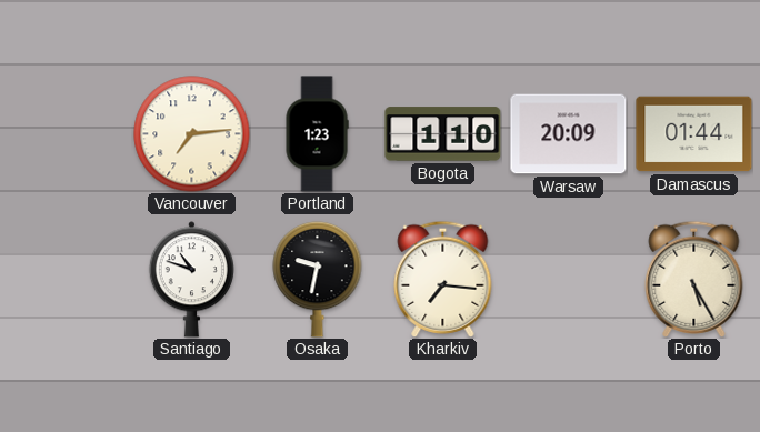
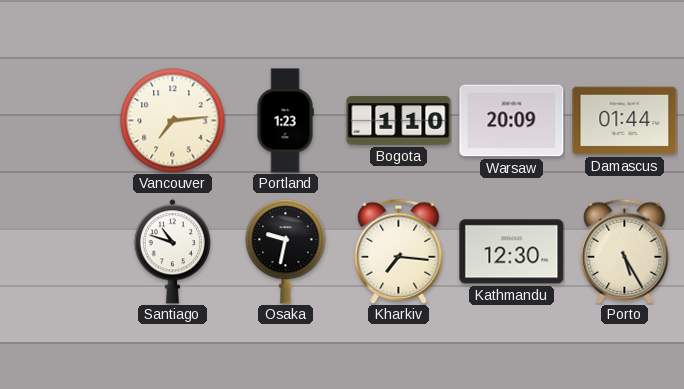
Kathmandu: none -> 12:30
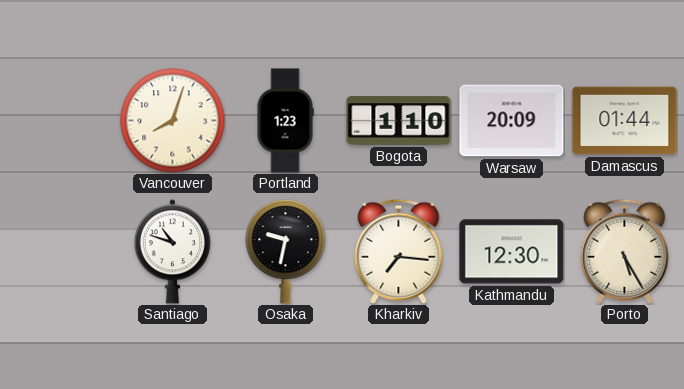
Vancouver: 7:14 -> 8:03
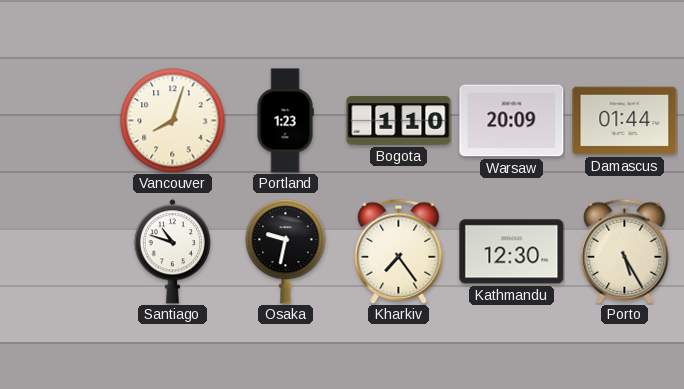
Kharkiv: 7:16 -> 7:24
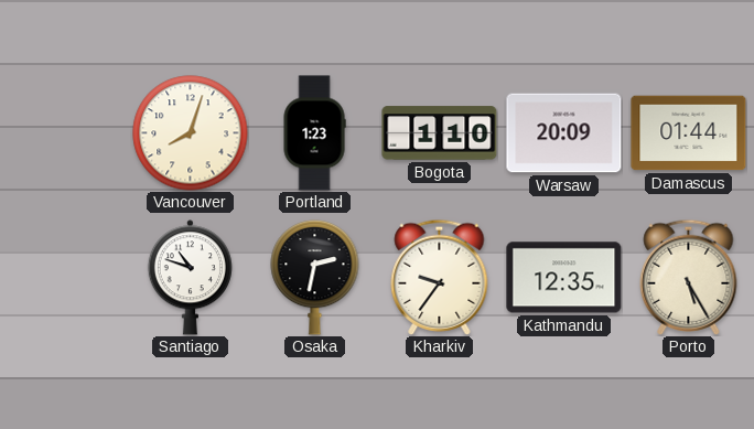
Osaka: 9:32 -> 2:32
Kharkiv: 7:24 -> 9:36
Kathmandu: 12:30 -> 12:35
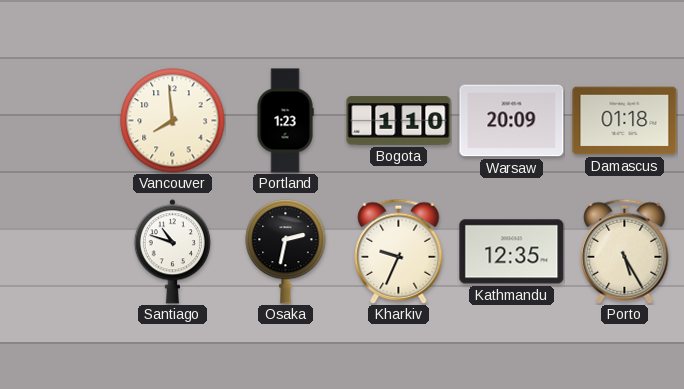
Vancouver: 8:03 -> 7:59
Damascus: 01:44 -> 01:18
Kharkiv: 9:36 -> 9:34
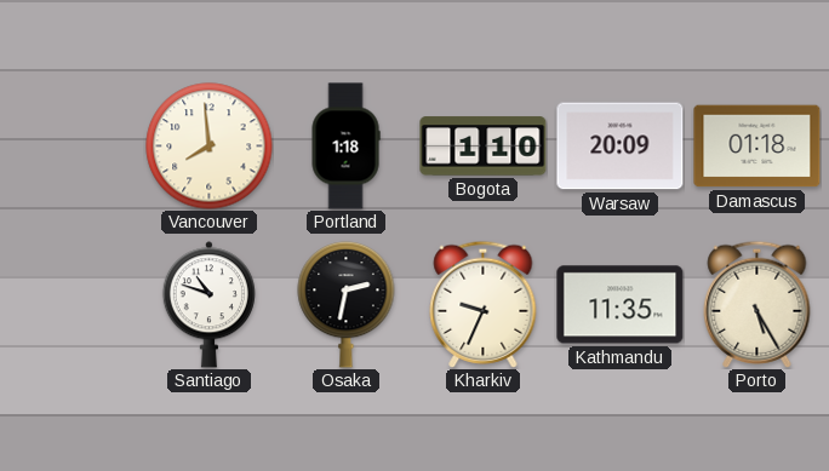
Portland: 1:23 -> 1:18
Kathmandu: 12:35 -> 11:35
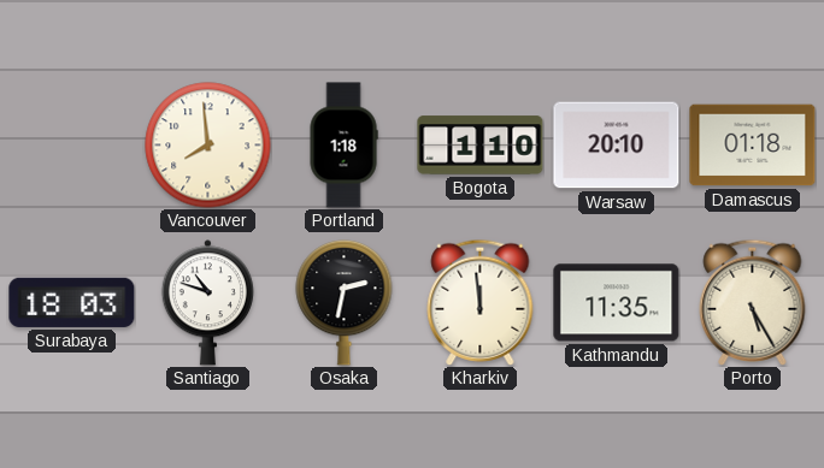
Warsaw: 20:09 -> 20:10
Surabaya: none -> 18:03
Kharkiv: 9:34 -> 11:59
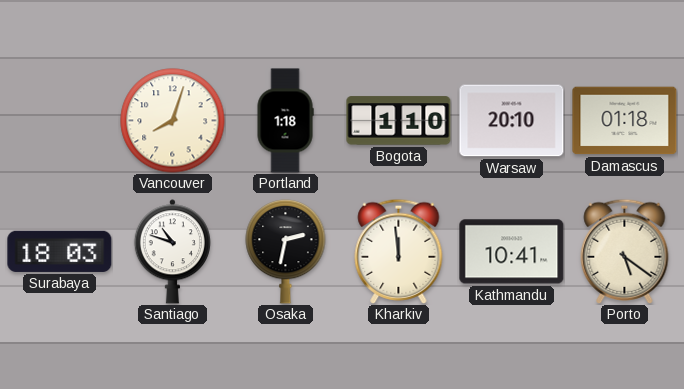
Vancouver: 7:59 -> 8:03
Kathmandu: 11:35 -> 10:41
Porto: 5:25 -> 5:21
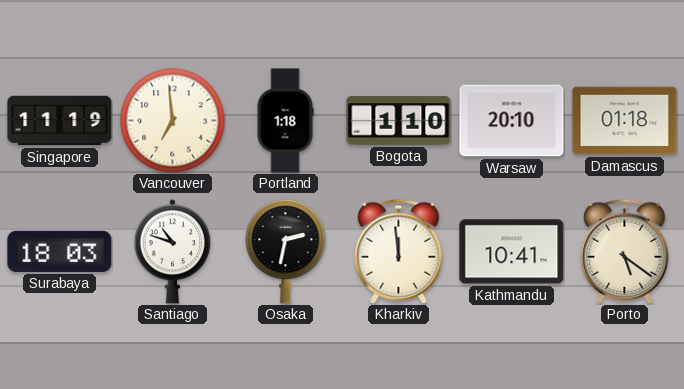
Singapore: none -> 11:19
Vancouver: 8:03 -> 6:59
